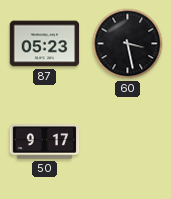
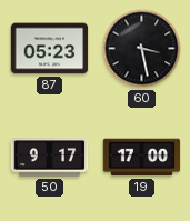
19: none -> 17:00
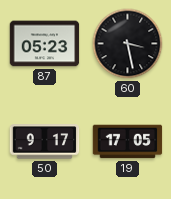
19: 17:00 -> 17:05
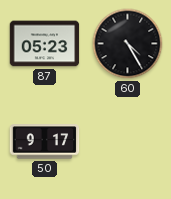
60: 3:28 -> 4:25
19: 17:05 -> none
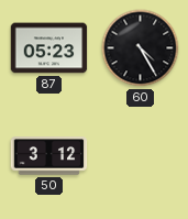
50: 9:17 -> 3:12
